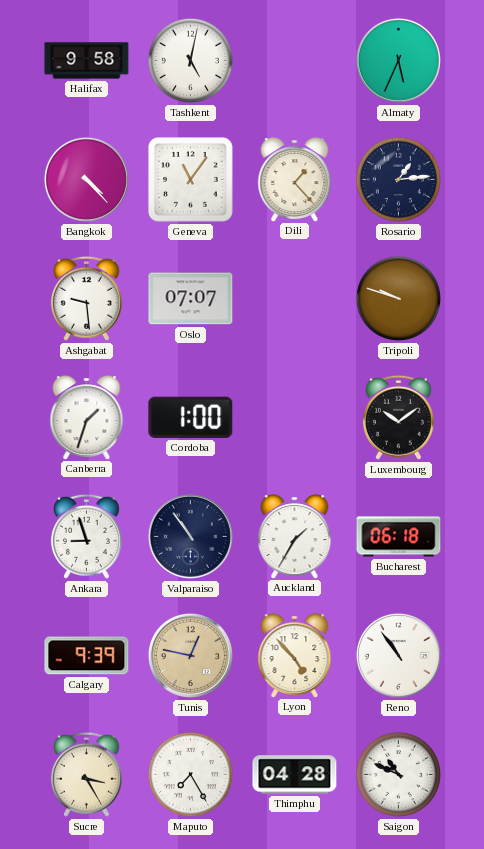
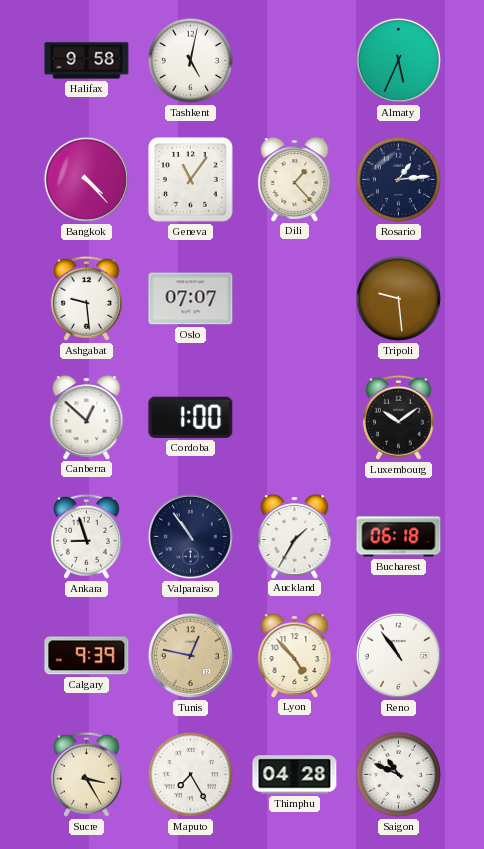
Tripoli: 9:48 -> 9:29
Canberra: 1:33 -> 12:52
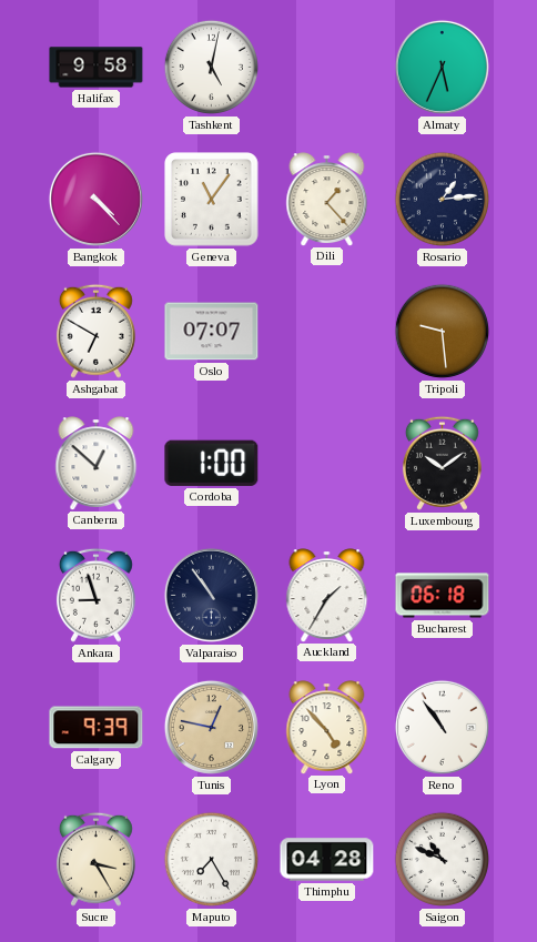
Ashgabat: 9:29 -> 6:50
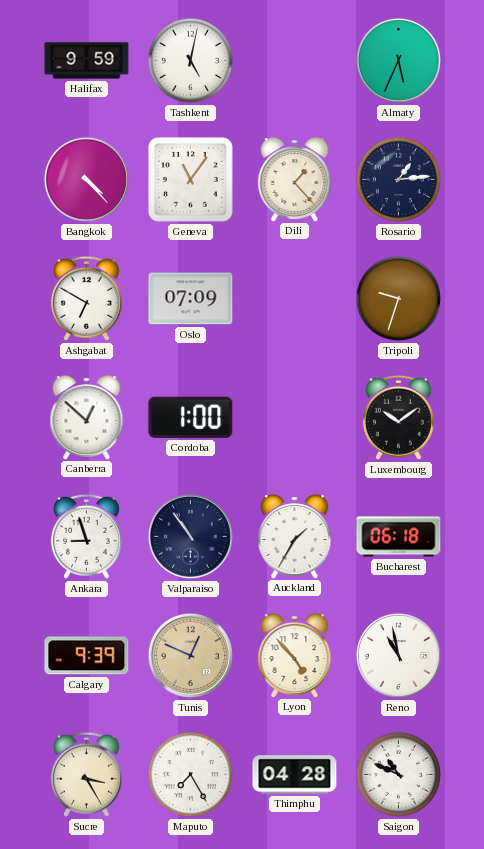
Halifax: 9:58 -> 9:59
Oslo: 07:07 -> 07:09
Tripoli: 9:29 -> 9:33
Tunis: 12:47 -> 12:49
Reno: 10:54 -> 10:58
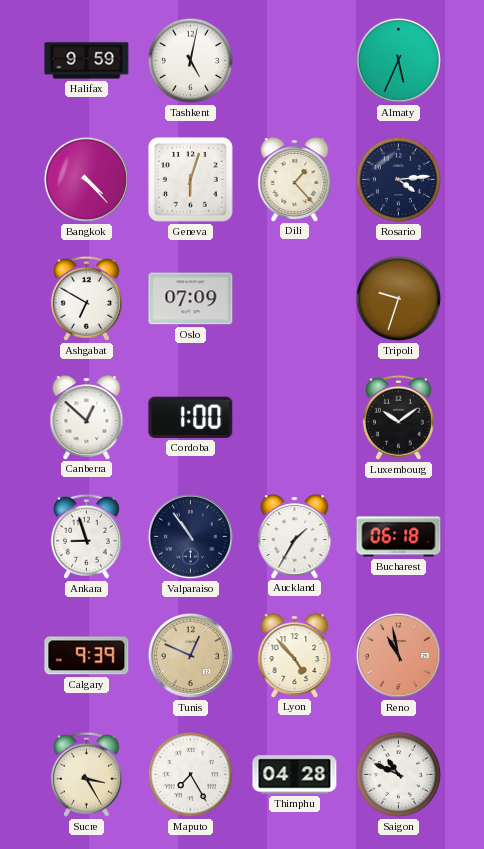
Geneva: 11:06 -> 6:03
Rosario: 1:14 -> 4:14
Reno dial: white -> salmon
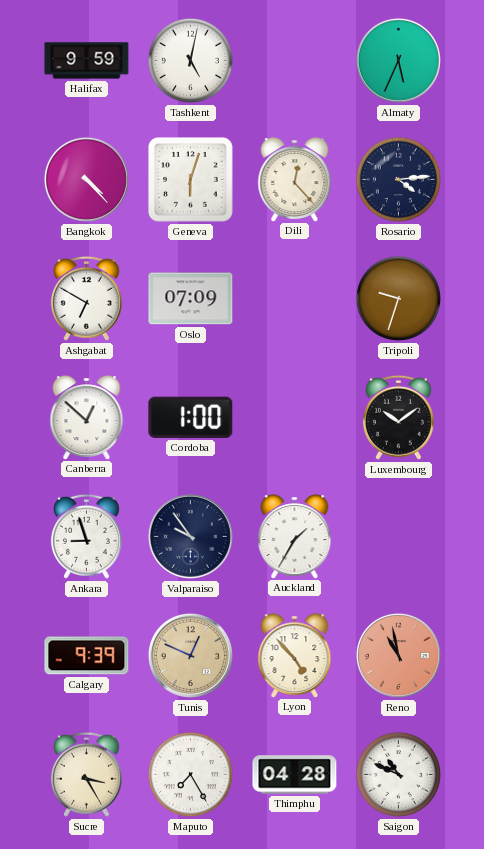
Dili: 1:23 -> 12:23
Valparaiso: 10:54 -> 9:54
Bucharest: 06:18 -> none
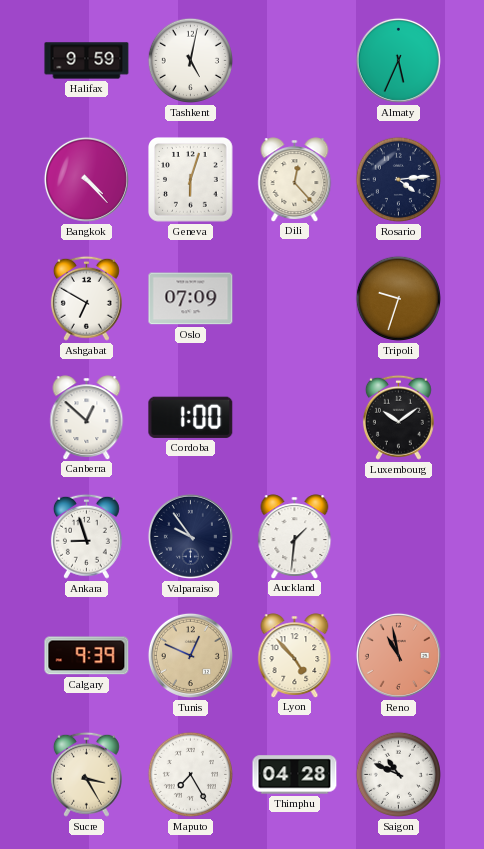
Auckland: 1:35 -> 1:31
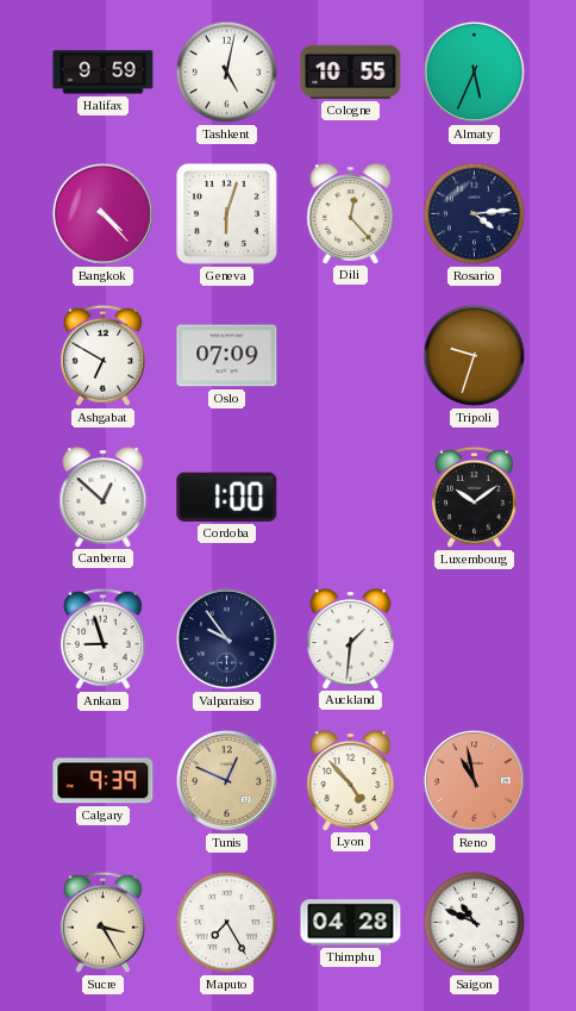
Cologne: none -> 10:55
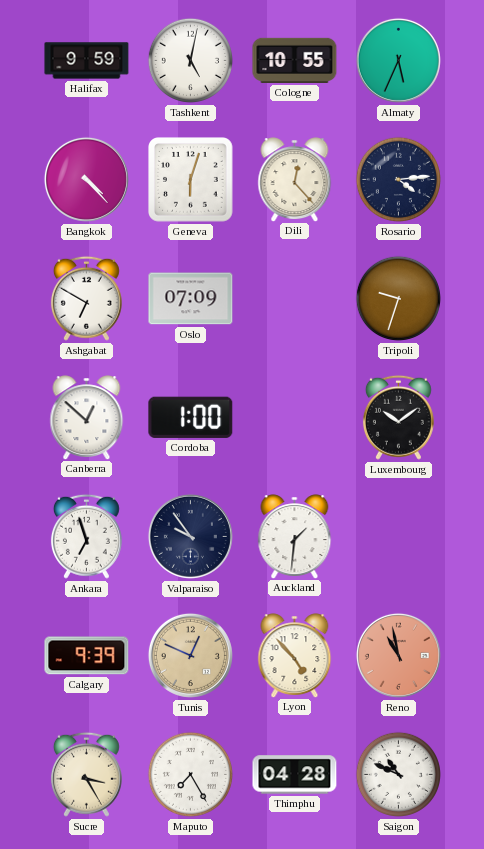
Ankara: 8:57 -> 6:57
